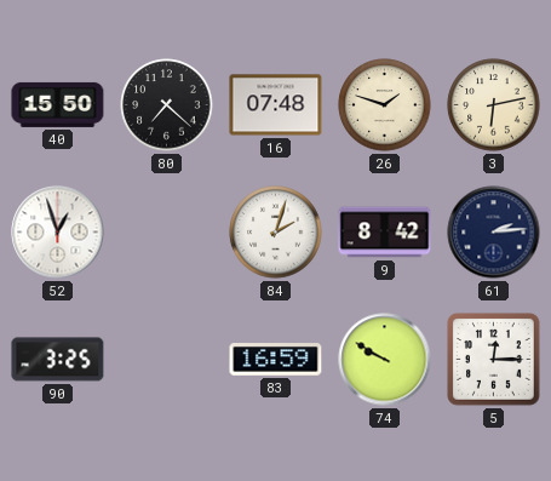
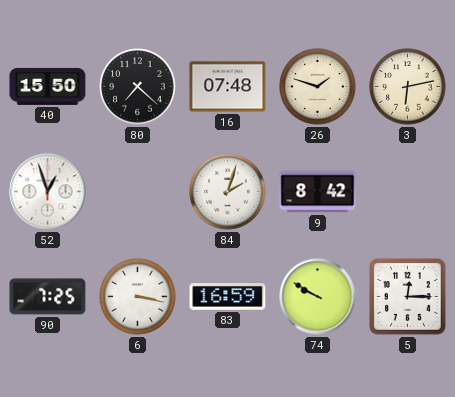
61: 2:14 -> none
90: 3:25 -> 7:25
6: none -> 3:17
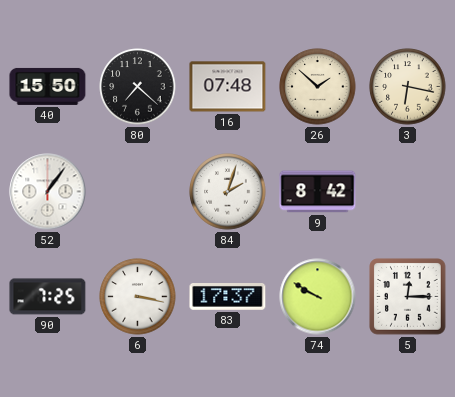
26: 1:48 -> 1:52
3: 6:13 -> 6:17
52: 12:57 -> 1:06
83: 16:59 -> 17:37
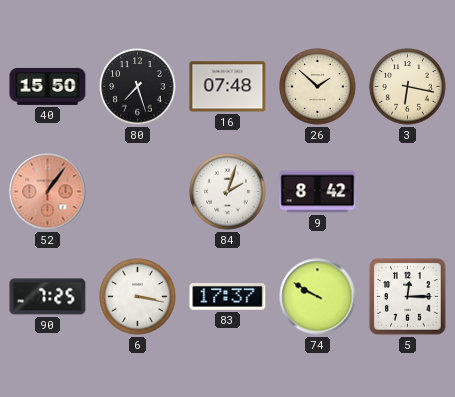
80: 7:22 -> 7:27
52 dial: white -> salmon
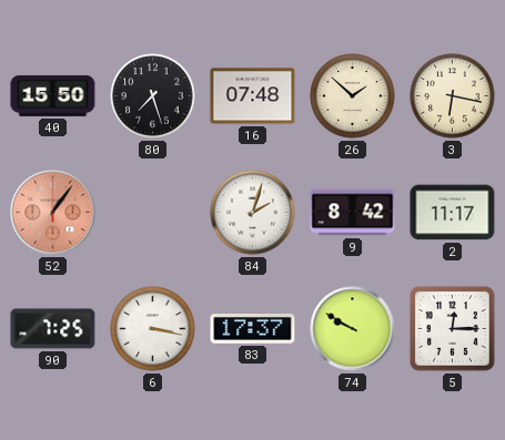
2: none -> 11:17
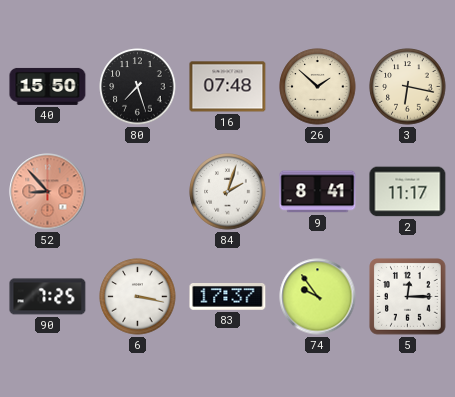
52: 1:06 -> 8:53
9: 8:42 -> 8:41
74: 9:50 -> 9:54
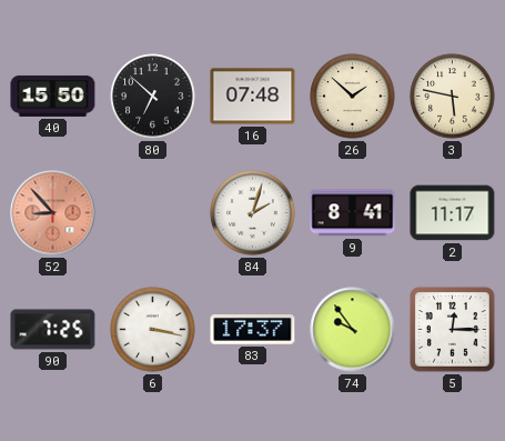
80: 7:27 -> 6:52
3: 6:17 -> 5:47
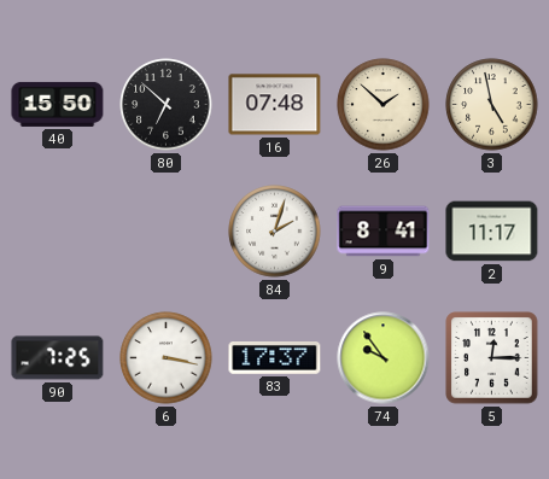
3: 5:47 -> 4:58
52: 8:53 -> none
